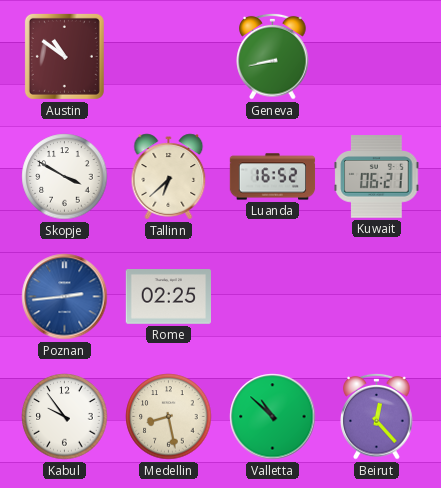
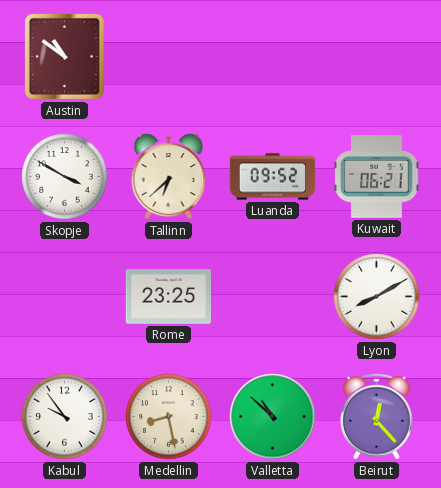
Geneva: 8:43 -> none
Luanda: 16:52 -> 09:52
Poznan: 2:44 -> none
Rome: 02:25 -> 23:25
Lyon: none -> 8:10
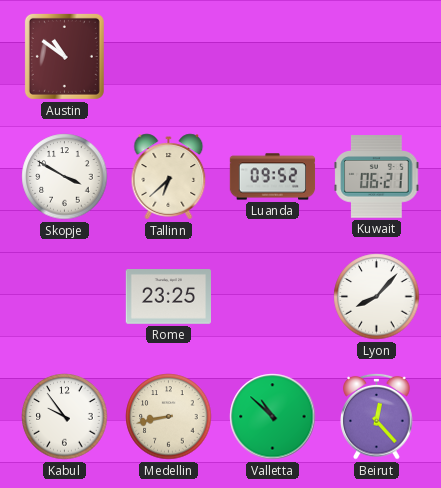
Lyon: 8:10 -> 8:07
Medellin: 8:28 -> 8:43
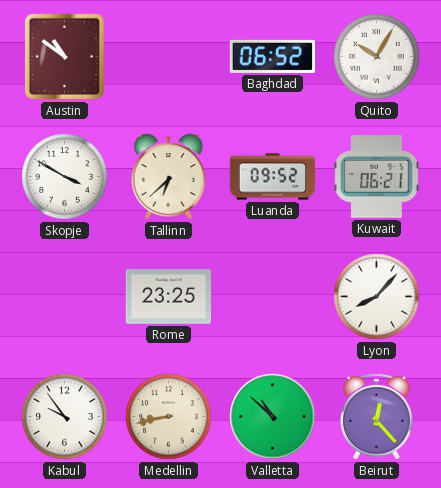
Baghdad: none -> 06:52
Quito: none -> 10:05
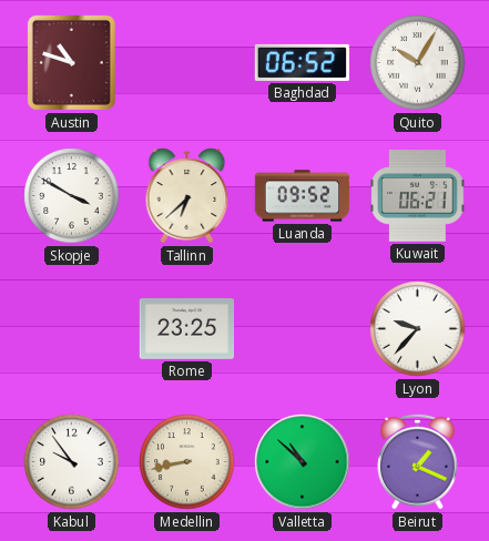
Austin: 10:51 -> 10:48
Lyon: 8:07 -> 9:37
Beirut: 12:23 -> 1:19
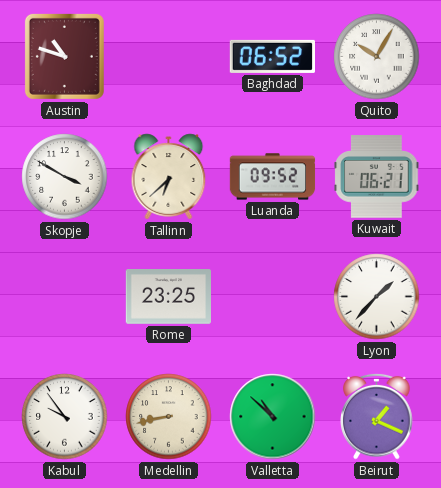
Lyon: 9:37 -> 1:37
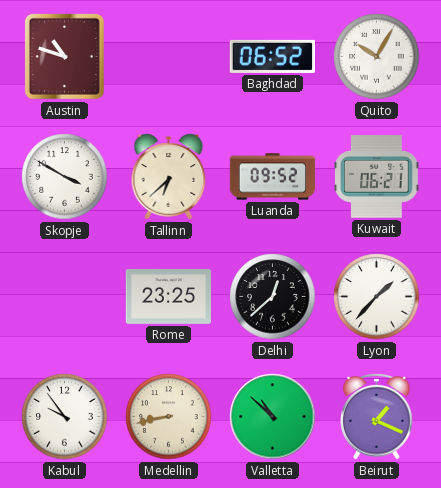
Delhi: none -> 12:38
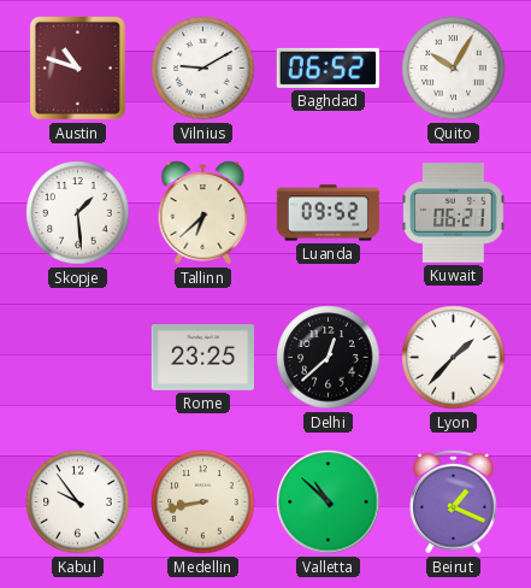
Vilnius: none -> 9:10
Skopje: 3:50 -> 1:29
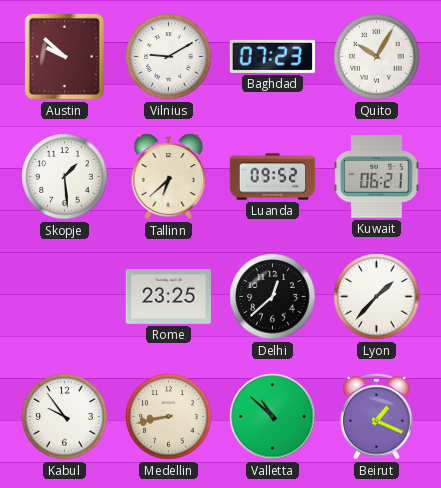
Austin: 10:48 -> 9:52
Baghdad: 06:52 -> 07:23
